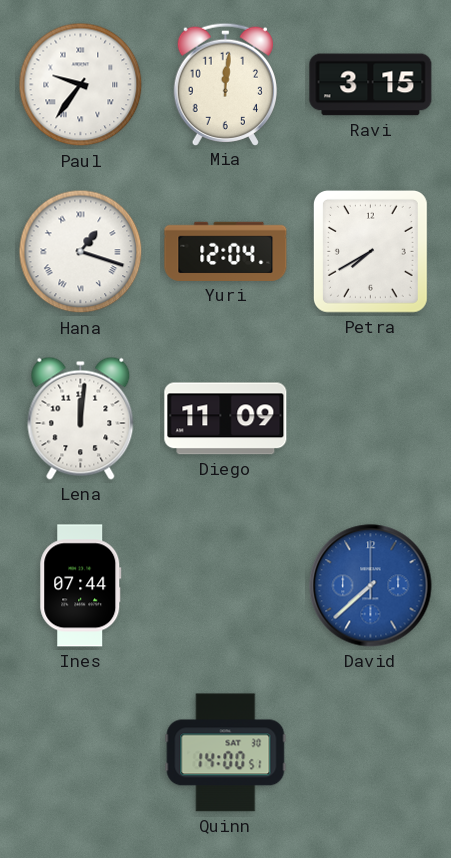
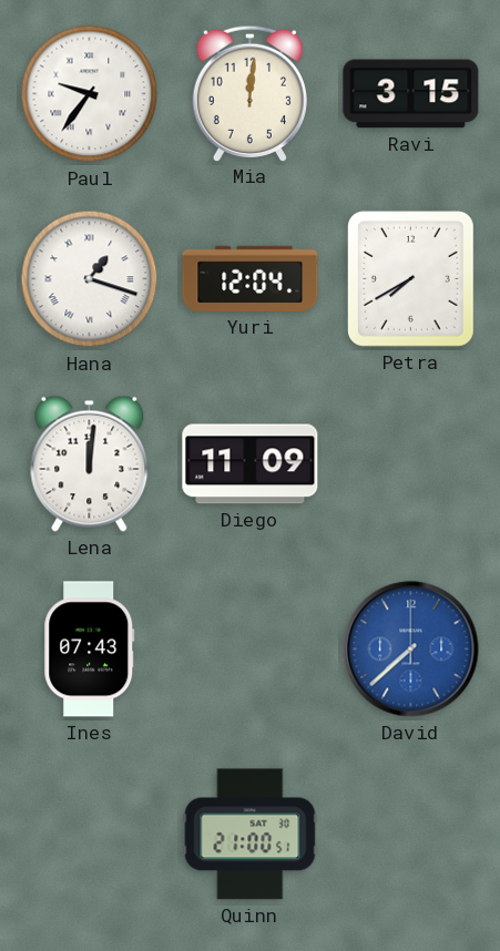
Ines: 07:44 -> 07:43
Quinn: 14:00 -> 21:00
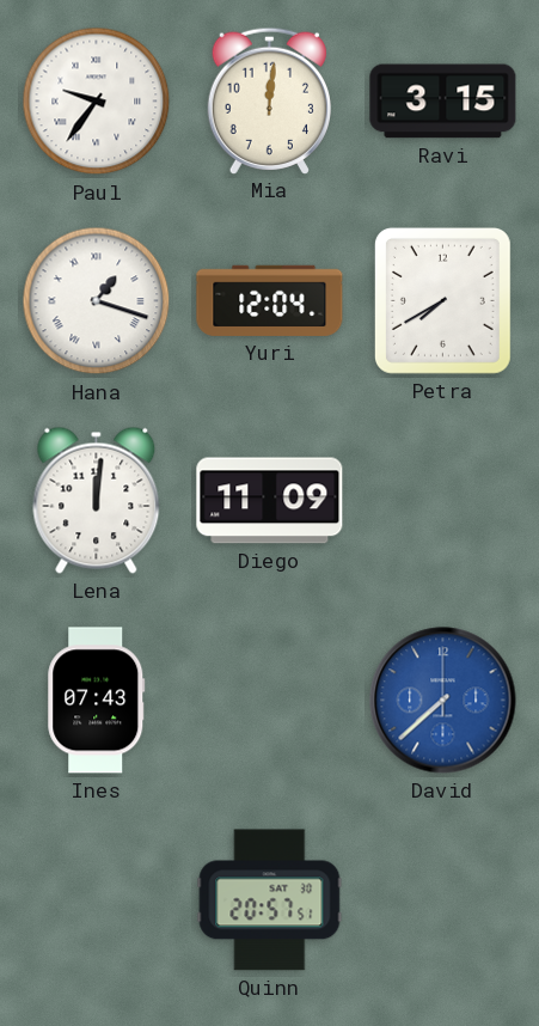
Quinn: 21:00 -> 20:57
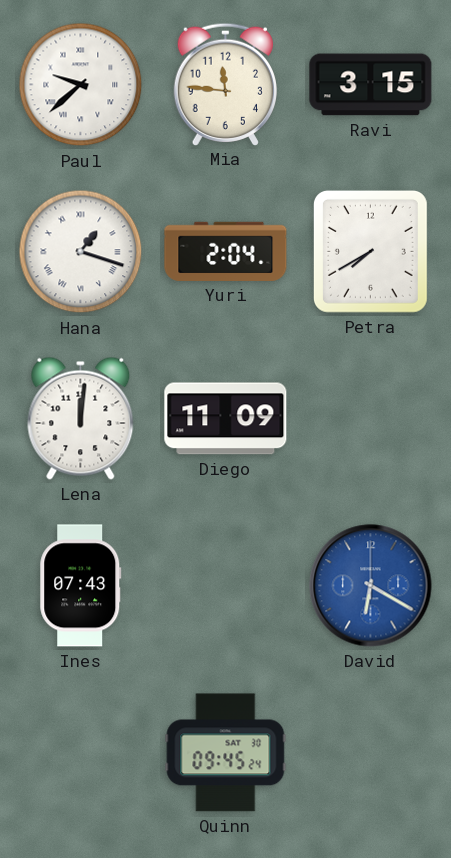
Paul: 9:36 -> 9:38
Mia: 12:01 -> 11:46
Yuri: 12:04 -> 2:04
David: 7:38 -> 6:20
Quinn: 20:57 -> 09:45
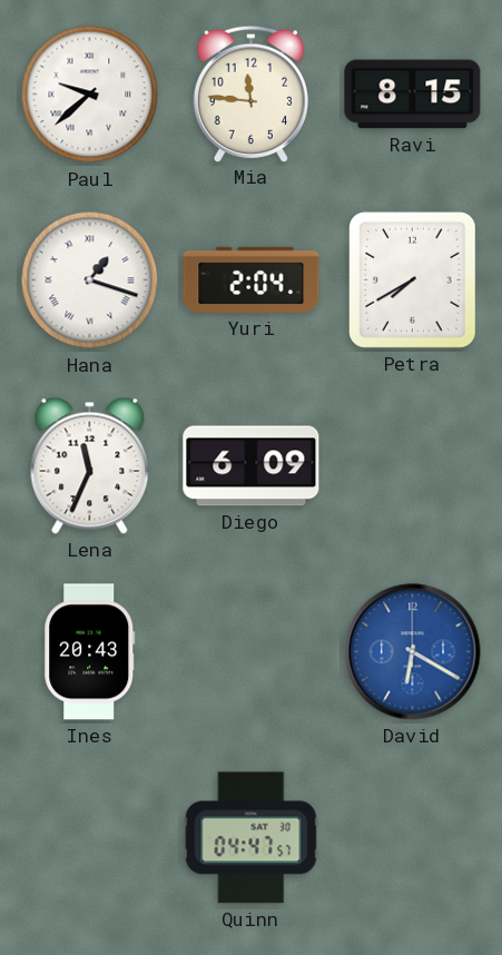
Ravi: 3:15 -> 8:15
Lena: 12:01 -> 11:34
Diego: 11:09 -> 6:09
Ines: 07:43 -> 20:43
Quinn: 09:45 -> 04:47
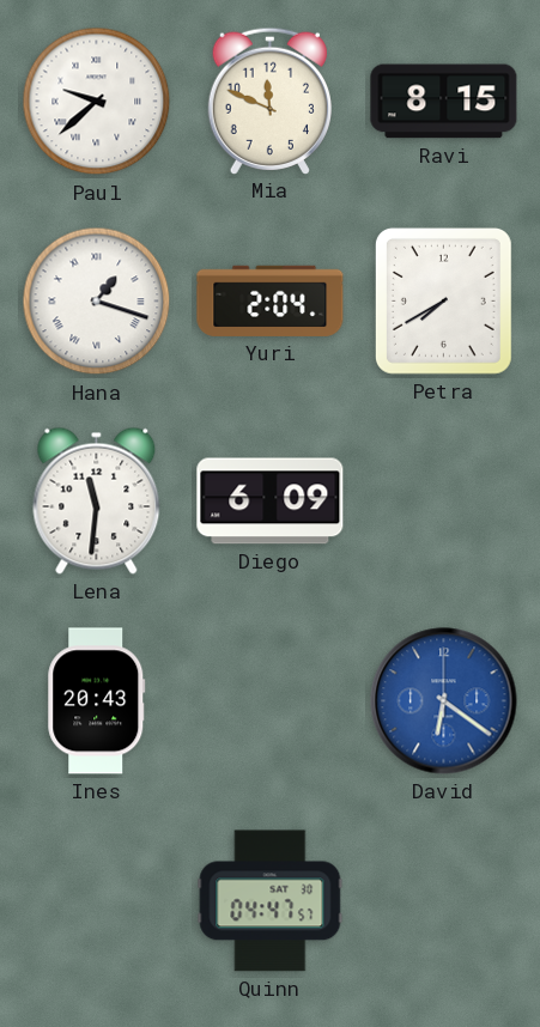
Mia: 11:46 -> 11:49
Lena: 11:34 -> 11:31
David: 6:20 -> 6:21
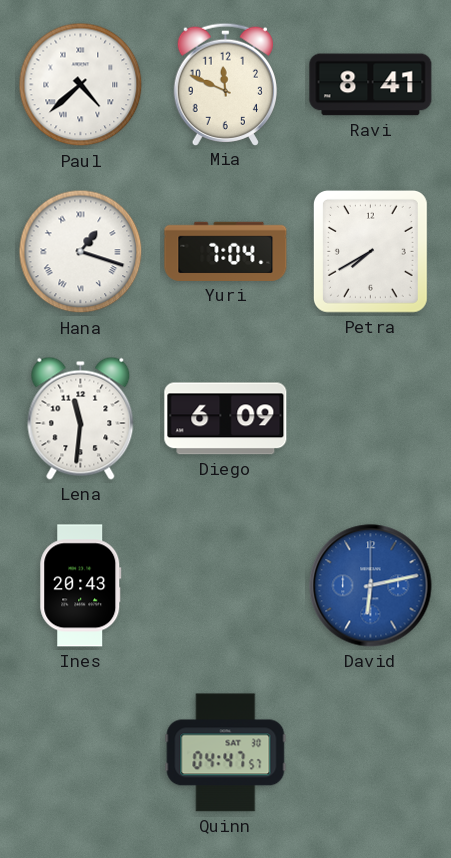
Paul: 9:38 -> 4:38
Ravi: 8:15 -> 8:41
Yuri: 2:04 -> 7:04
David: 6:21 -> 6:13
